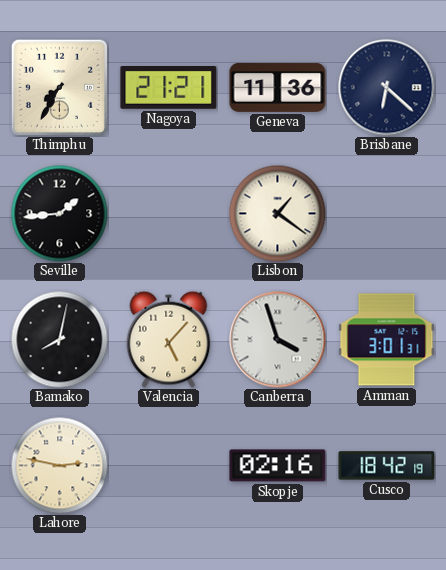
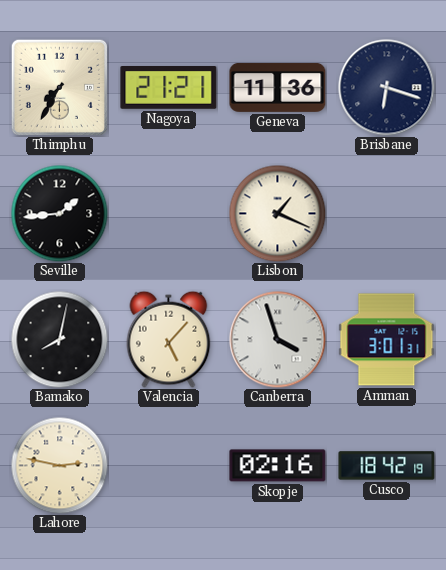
Brisbane: 6:22 -> 6:18
Lisbon: 1:21 -> 1:19
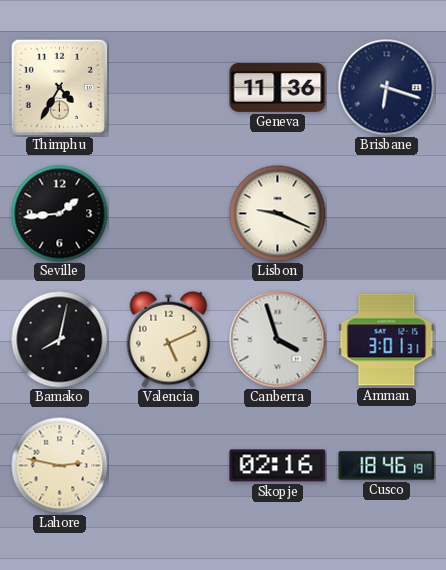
Thimphu: 7:35 -> 4:35
Nagoya: 21:21 -> none
Lisbon: 1:19 -> 9:19
Valencia: 5:07 -> 5:11
Cusco: 18:42 -> 18:46
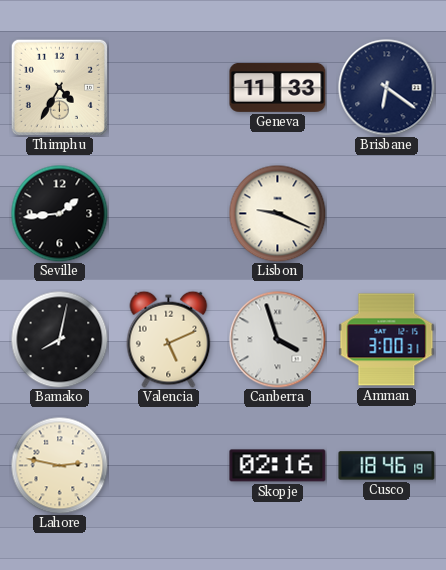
Geneva: 11:36 -> 11:33
Brisbane: 6:18 -> 6:21
Amman: 3:01 -> 3:00
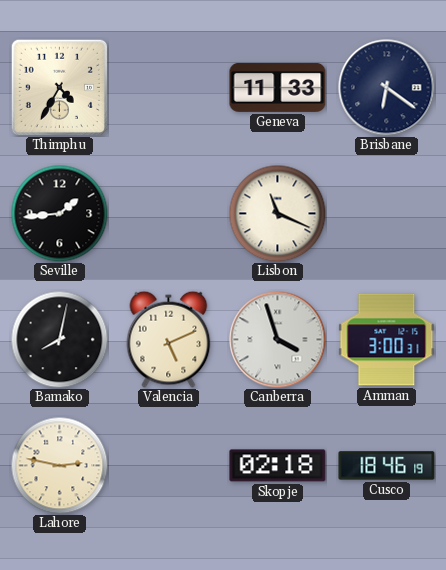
Lisbon: 9:19 -> 11:19
Skopje: 02:16 -> 02:18
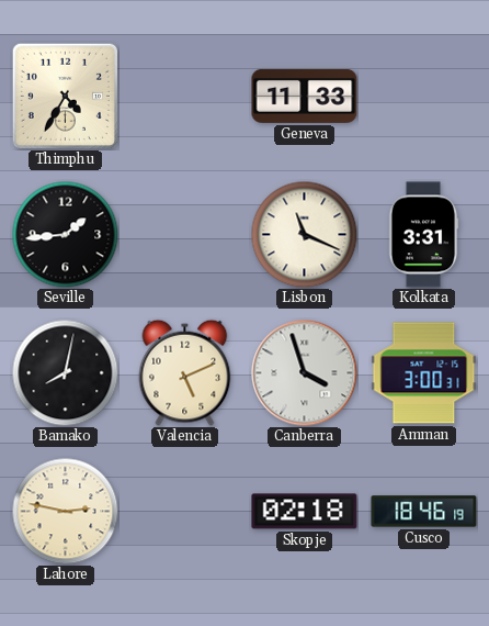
Brisbane: 6:21 -> none
Kolkata: none -> 3:31
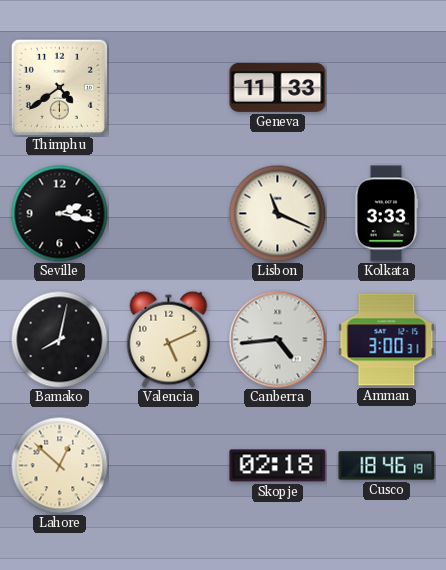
Thimphu: 4:35 -> 4:39
Seville: 1:44 -> 2:17
Kolkata: 3:31 -> 3:33
Canberra: 3:57 -> 4:44
Lahore: 2:47 -> 12:52
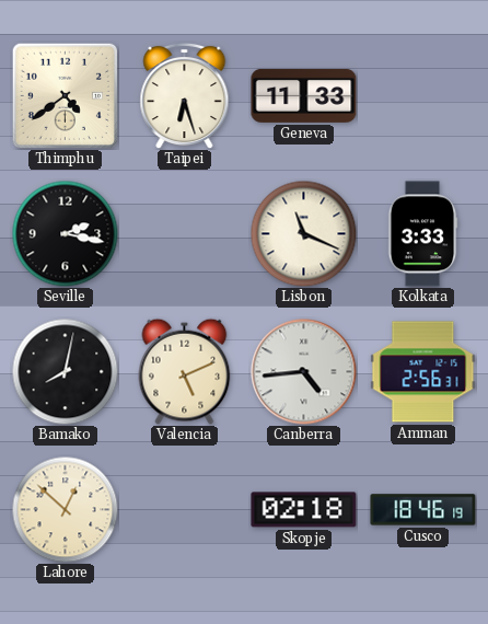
Taipei: none -> 6:27
Amman: 3:00 -> 2:56
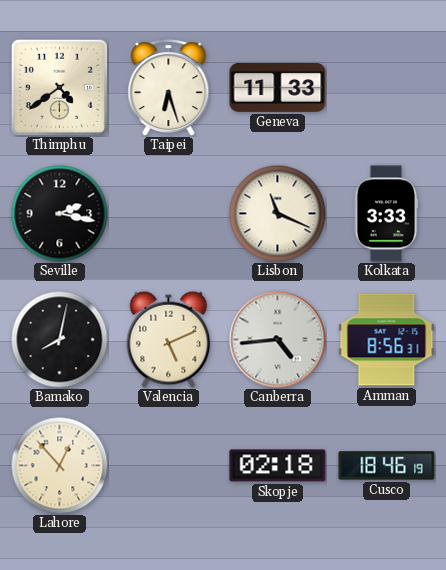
Amman: 2:56 -> 8:56
Lahore: 12:52 -> 12:53
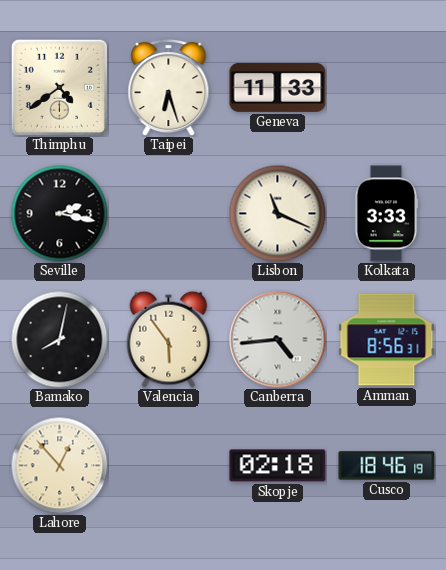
Valencia: 5:11 -> 5:54
